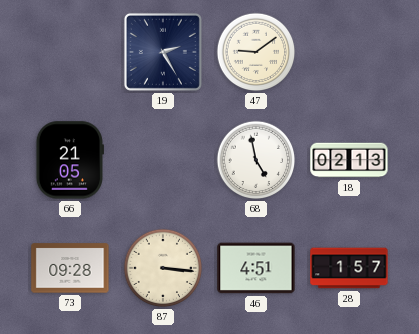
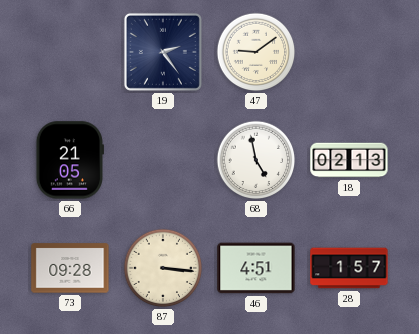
19: 2:25 -> 2:24
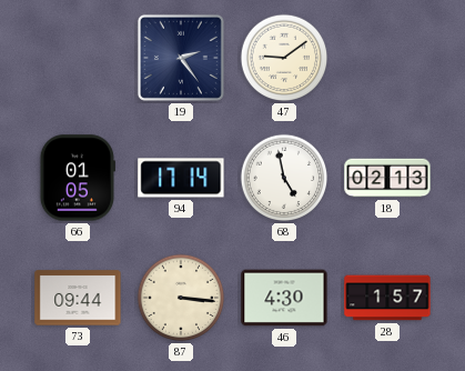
66: 21:05 -> 01:05
94: none -> 17:14
73: 09:28 -> 09:44
46: 4:51 -> 4:30
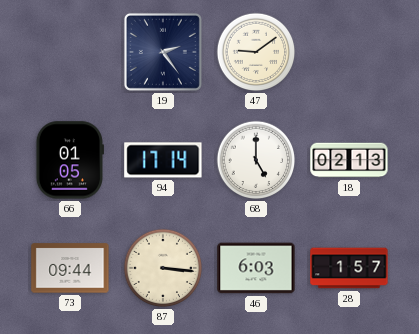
68: 4:58 -> 5:00
46: 4:30 -> 6:03
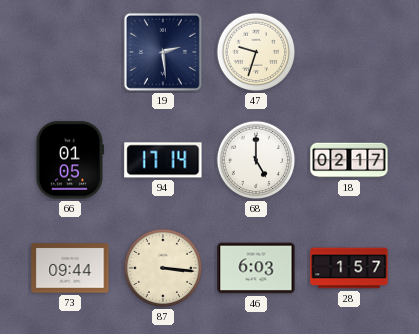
19: 2:24 -> 2:29
47: 9:09 -> 9:33
18: 02:13 -> 02:17
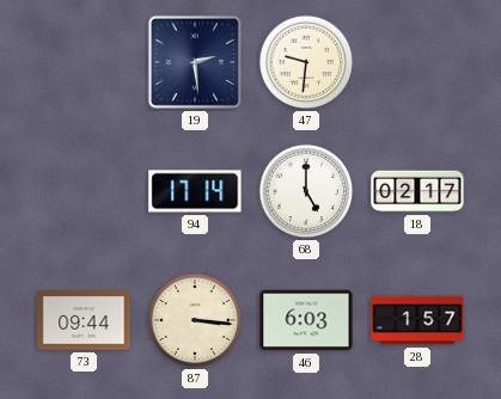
47: 9:33 -> 9:31
66: 01:05 -> none
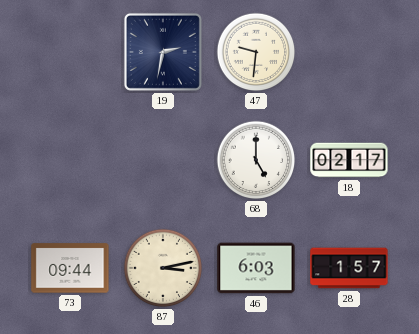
19: 2:29 -> 2:32
94: 17:14 -> none
87: 3:16 -> 3:13
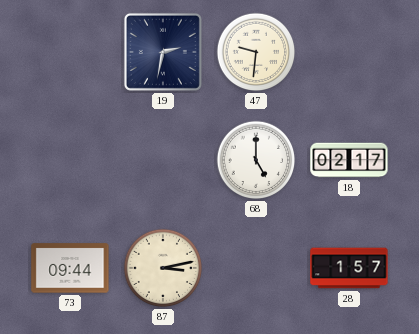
46: 6:03 -> none
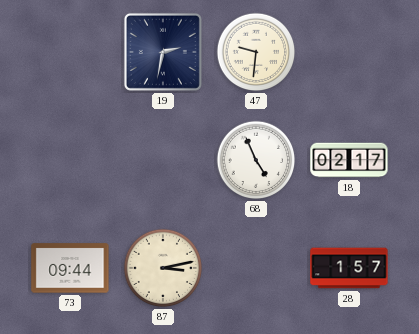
68: 5:00 -> 4:56
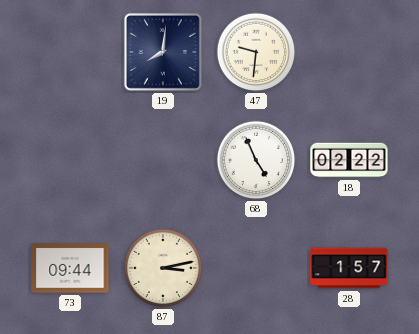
19: 2:32 -> 8:01
18: 02:17 -> 02:22
